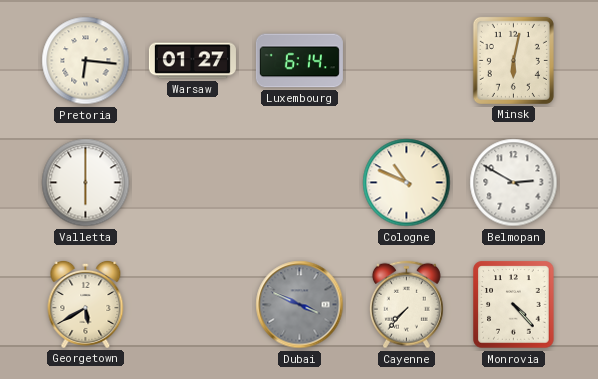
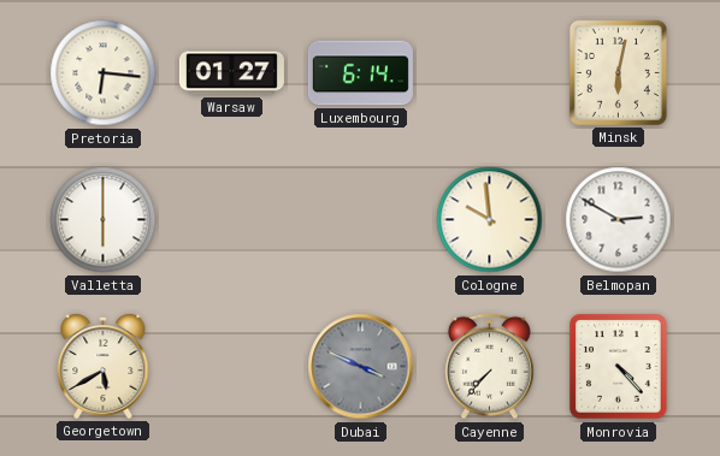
Cologne: 10:49 -> 9:59
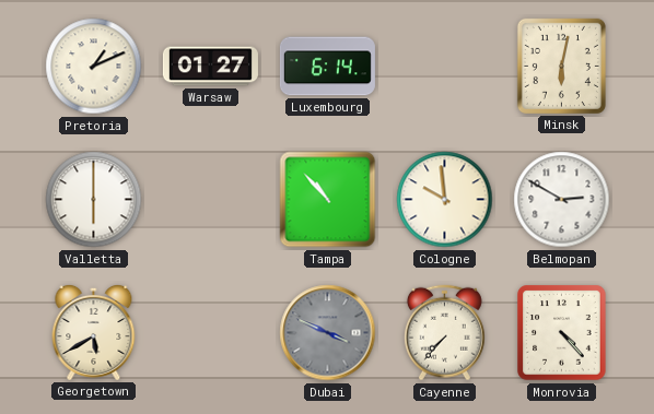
Pretoria: 6:16 -> 1:11
Tampa: none -> 10:53
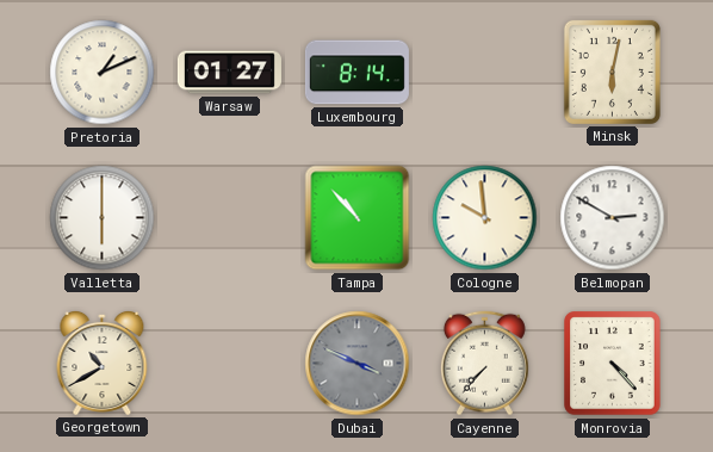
Luxembourg: 6:14 -> 8:14
Georgetown: 5:40 -> 10:40
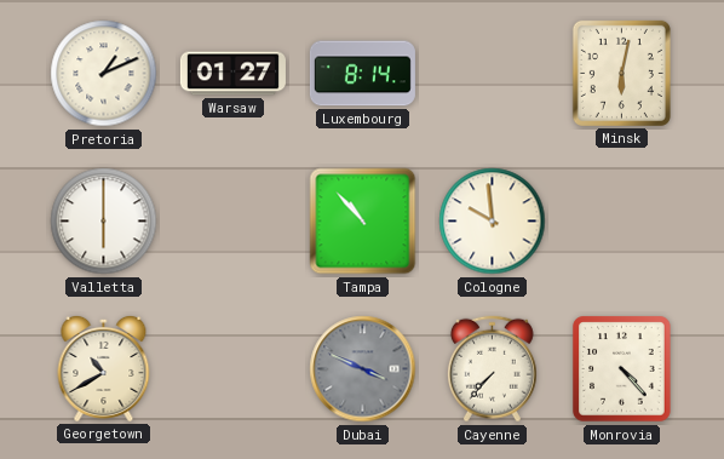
Belmopan: 2:50 -> none
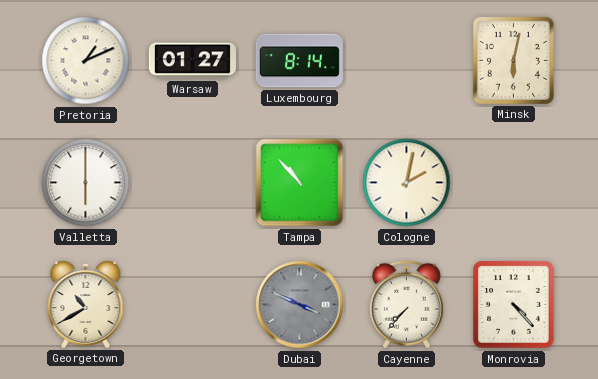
Cologne: 9:59 -> 2:02
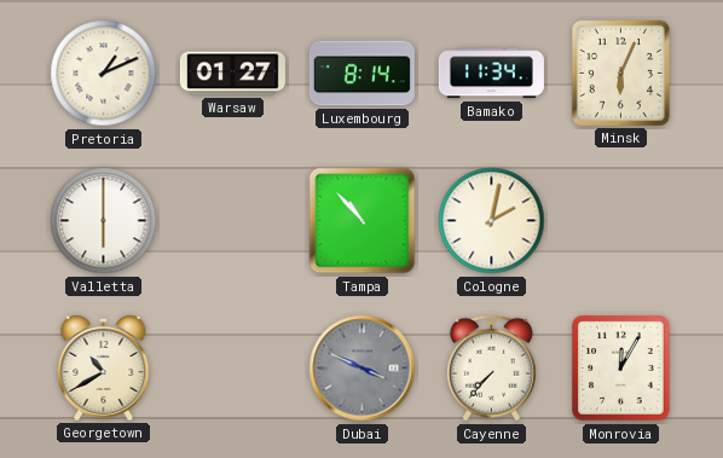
Bamako: none -> 11:34
Minsk: 6:02 -> 6:04
Monrovia: 4:23 -> 12:05
